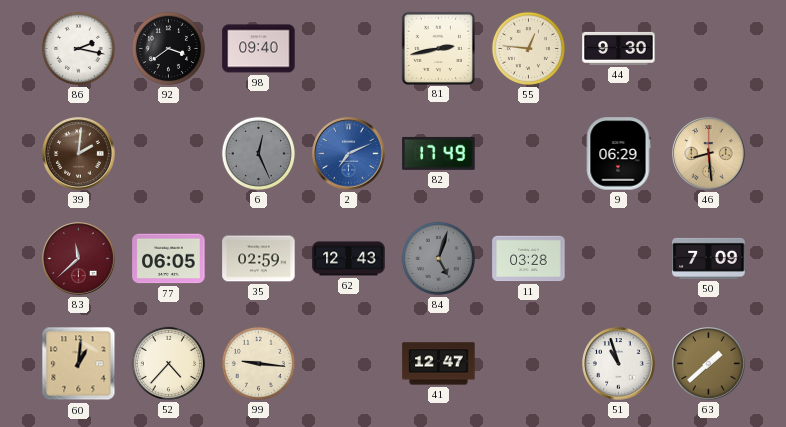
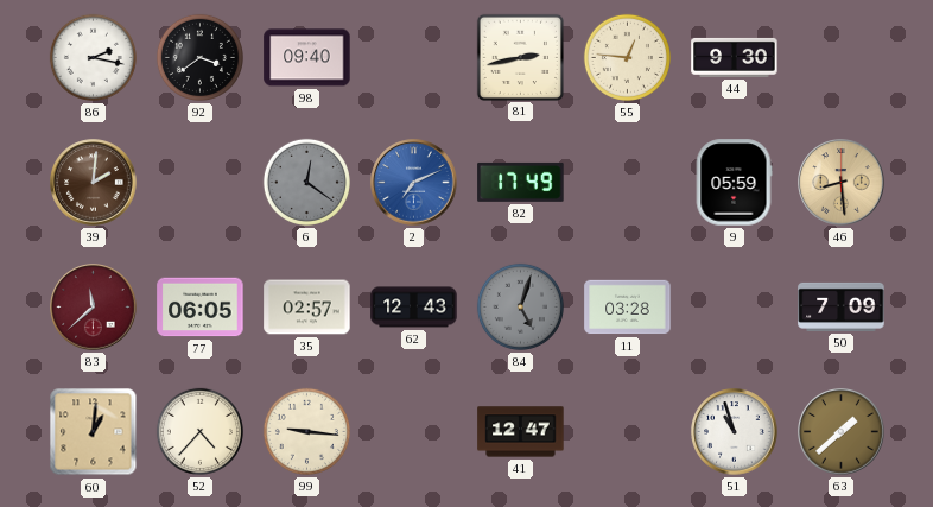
6: 12:26 -> 12:21
9: 06:29 -> 05:59
35: 02:59 -> 02:57
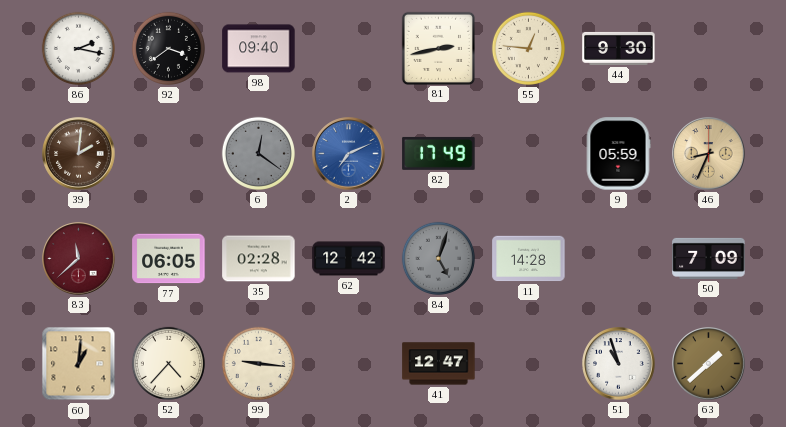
46: 8:29 -> 8:34
35: 02:57 -> 02:28
62: 12:43 -> 12:42
11: 03:28 -> 14:28
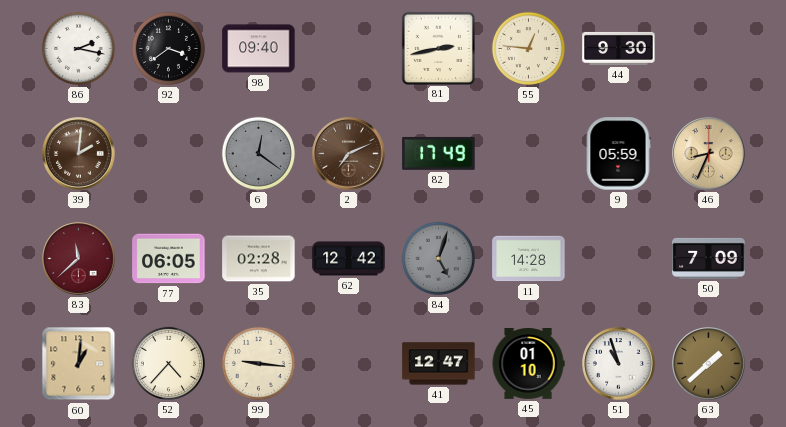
2 dial: blue -> brown
45: none -> 01:10
